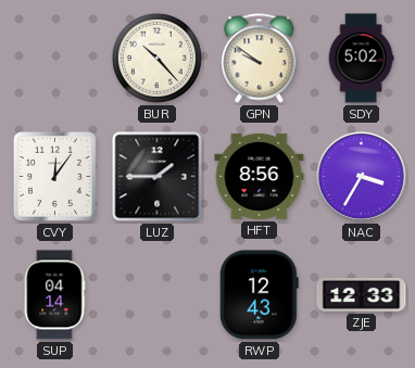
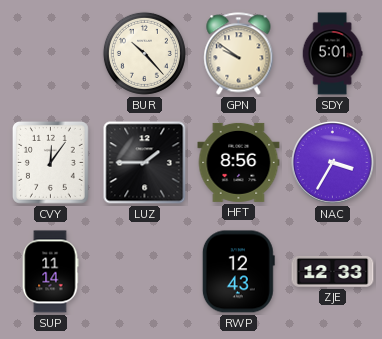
SDY: 5:02 -> 5:01
SUP: 04:14 -> 11:14
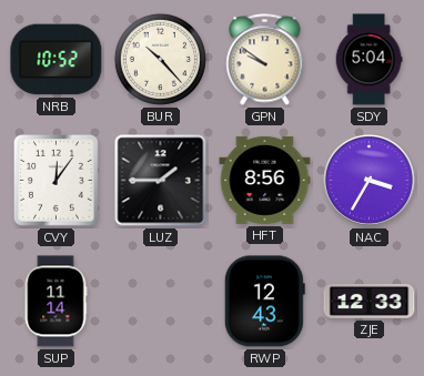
NRB: none -> 10:52
SDY: 5:01 -> 5:04
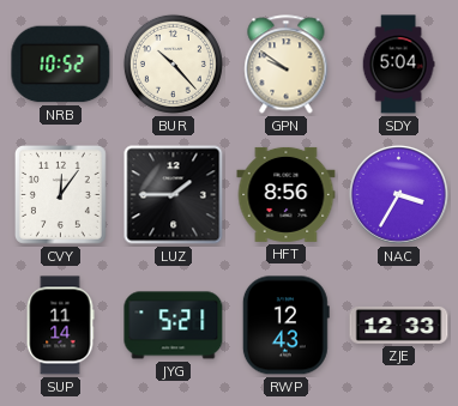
JYG: none -> 5:21
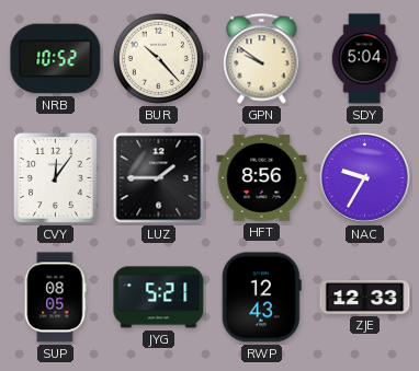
NAC: 3:35 -> 9:35
SUP: 11:14 -> 08:05
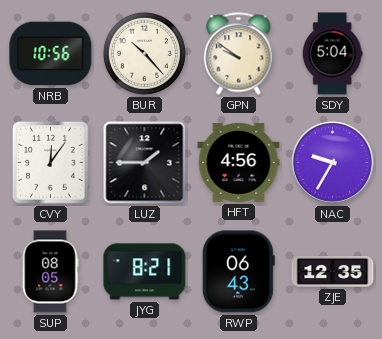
NRB: 10:52 -> 10:56
HFT: 8:56 -> 4:56
JYG: 5:21 -> 8:21
RWP: 12:43 -> 06:43
ZJE: 12:33 -> 12:35
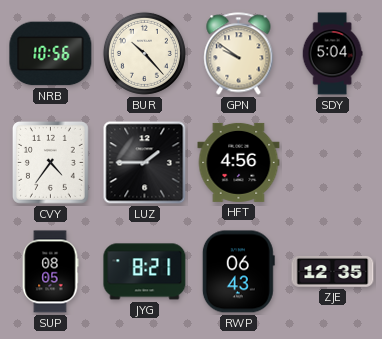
CVY: 12:06 -> 4:36
NAC: 9:35 -> none
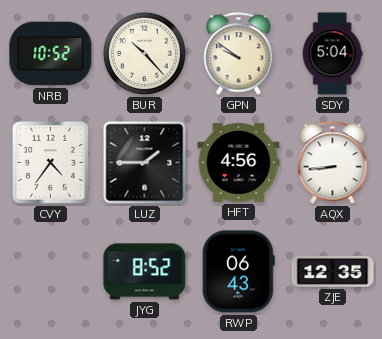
NRB: 10:56 -> 10:52
AQX: none -> 8:44
SUP: 08:05 -> none
JYG: 8:21 -> 8:52
